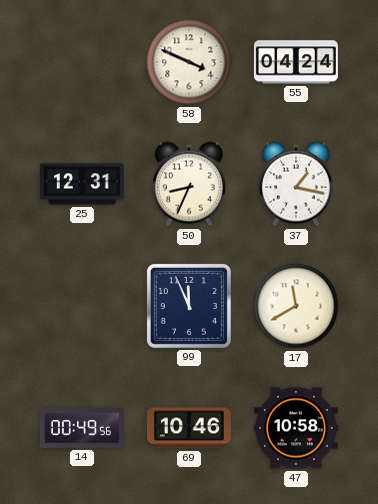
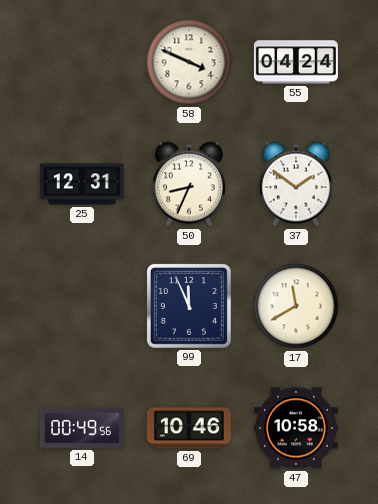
37: 1:17 -> 1:51
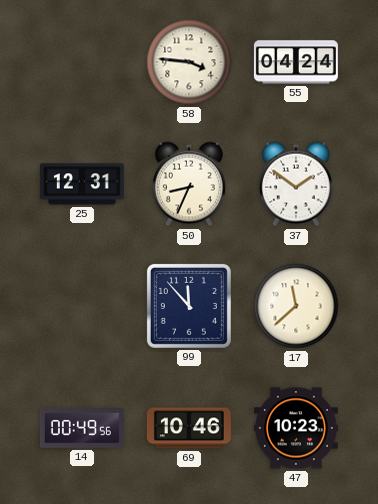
58: 3:49 -> 3:46
99: 11:56 -> 11:53
17: 11:40 -> 11:38
47: 10:58 -> 10:23
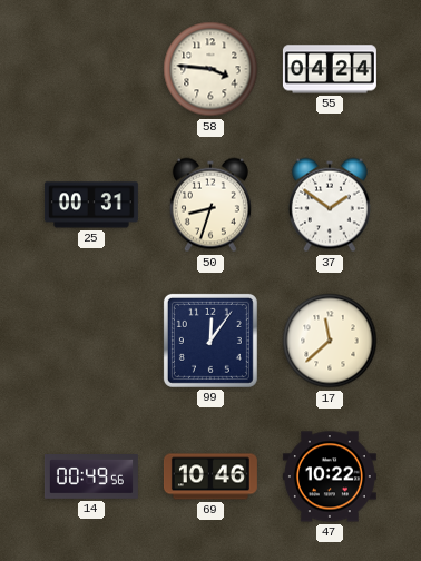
25: 12:31 -> 00:31
50: 8:34 -> 8:33
99: 11:53 -> 12:06
47: 10:23 -> 10:22
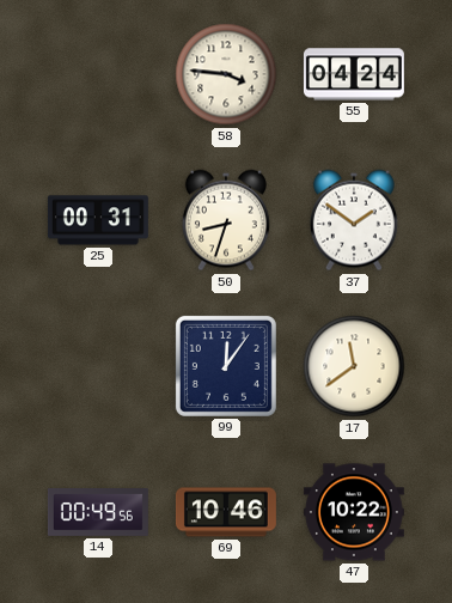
17: 11:38 -> 11:39
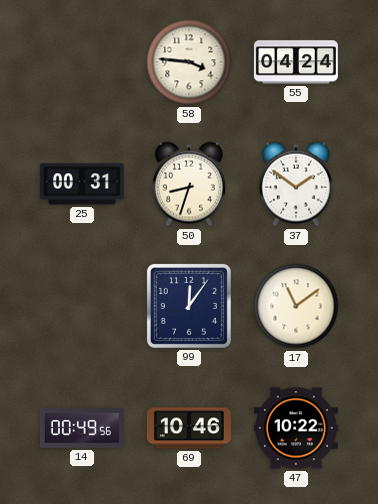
17: 11:39 -> 11:09
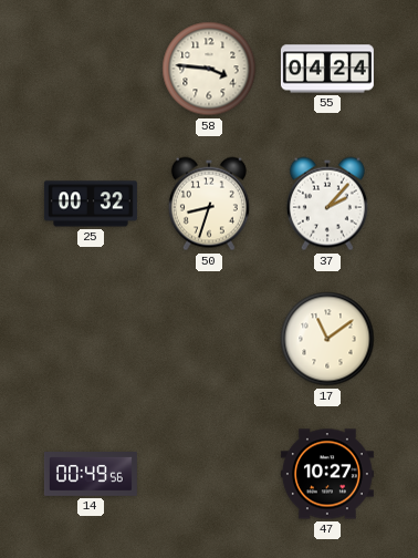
25: 00:31 -> 00:32
37: 1:51 -> 2:07
99: 12:06 -> none
69: 10:46 -> none
47: 10:22 -> 10:27
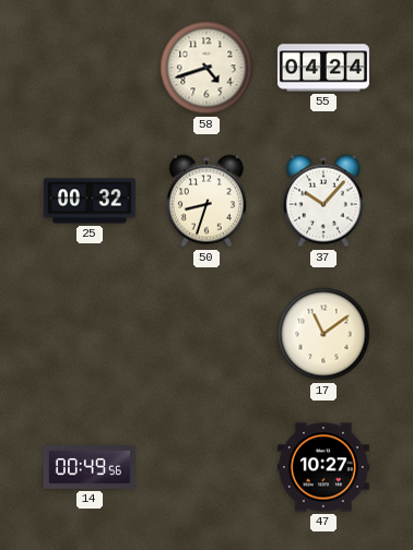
58: 3:46 -> 4:42
37: 2:07 -> 10:07
